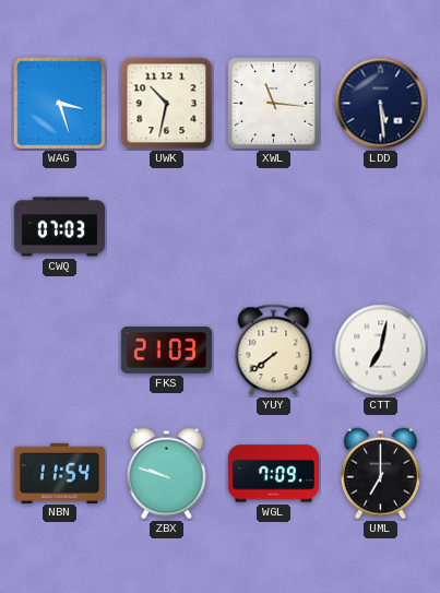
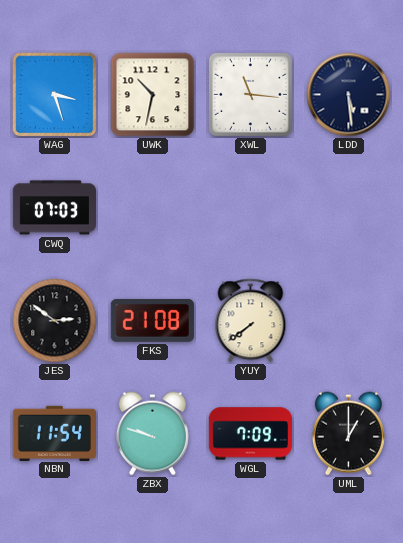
JES: none -> 2:51
FKS: 21:03 -> 21:08
CTT: 7:02 -> none
UML: 7:00 -> 1:00
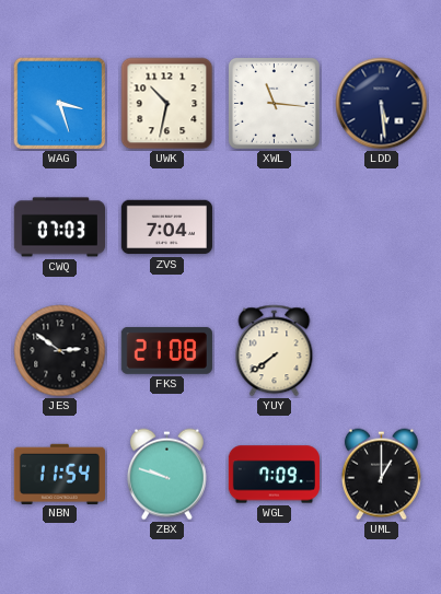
ZVS: none -> 7:04
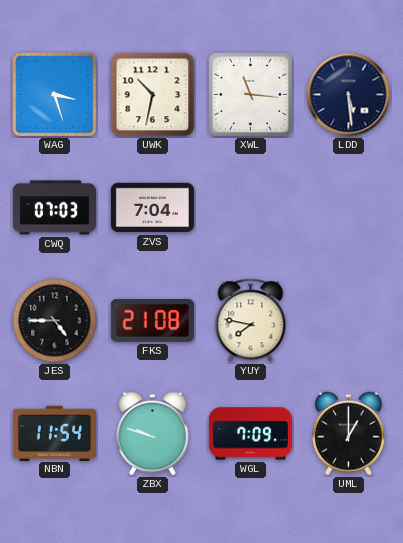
JES: 2:51 -> 4:45
YUY: 7:39 -> 7:47
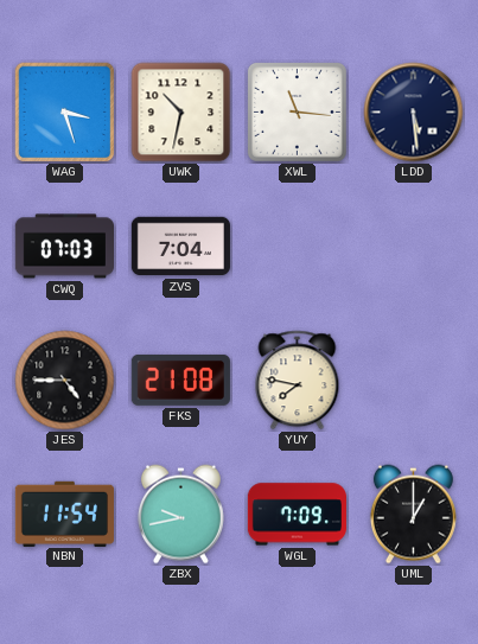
ZBX: 9:48 -> 9:43
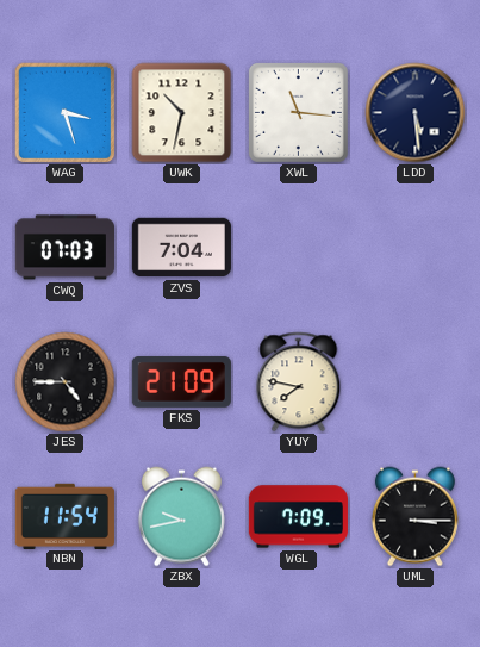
FKS: 21:08 -> 21:09
UML: 1:00 -> 3:15
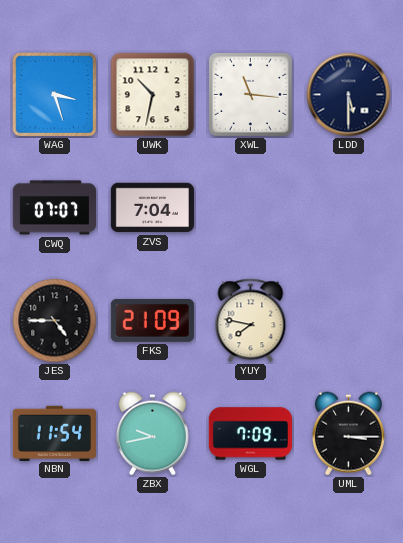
LDD: 5:29 -> 5:30
CWQ: 07:03 -> 07:07
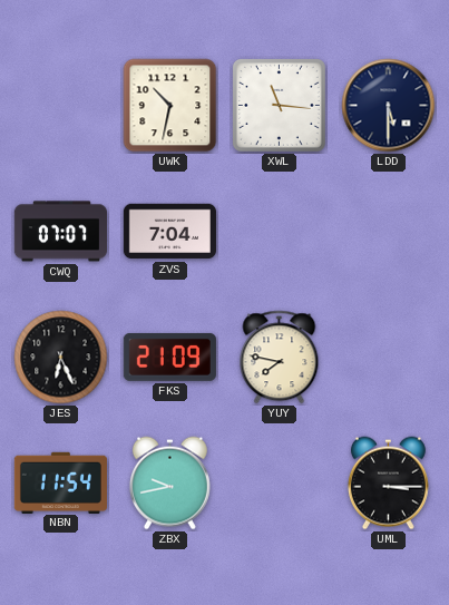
WAG: 3:27 -> none
JES: 4:45 -> 6:26
WGL: 7:09 -> none
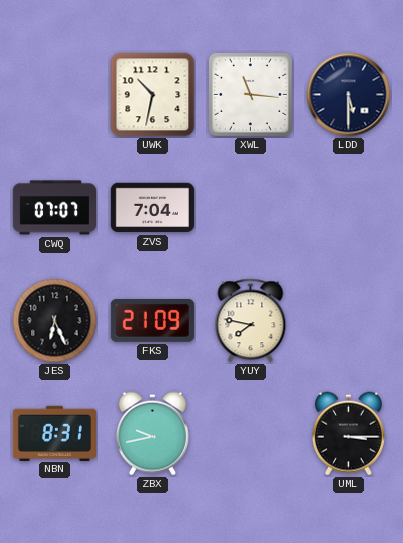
NBN: 11:54 -> 8:31
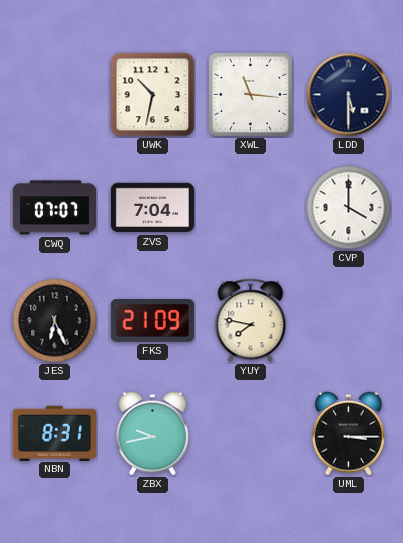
CVP: none -> 4:00
